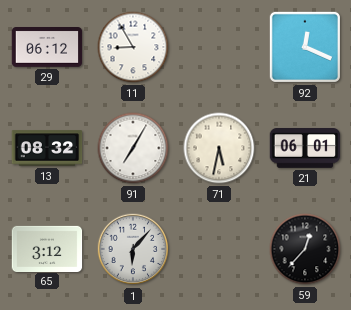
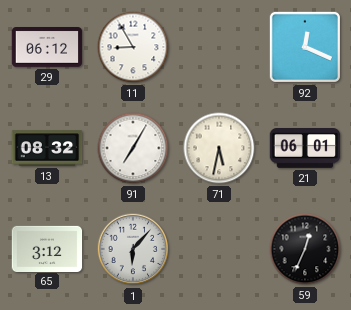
59: 12:37 -> 12:34
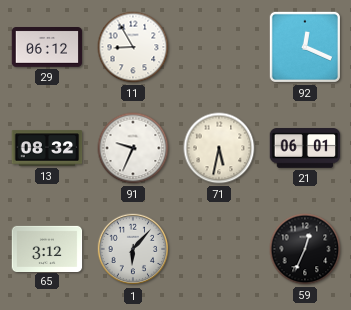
91: 7:05 -> 9:34
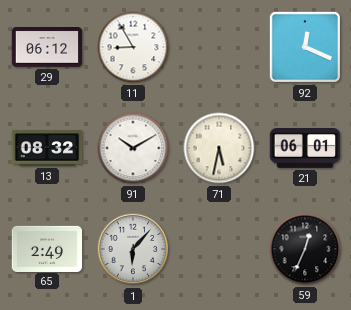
91: 9:34 -> 10:10
65: 3:12 -> 2:49
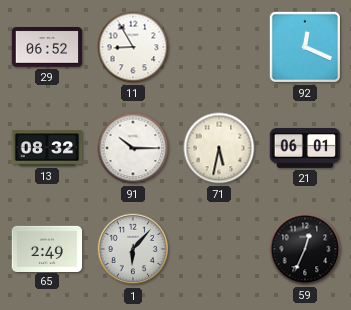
29: 06:12 -> 06:52
91: 10:10 -> 10:15
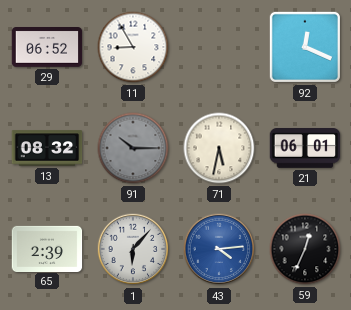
91 dial: white -> grey
65: 2:49 -> 2:39
43: none -> 4:14
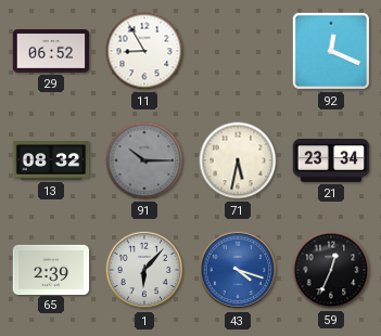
21: 06:01 -> 23:34
43: 4:14 -> 4:18
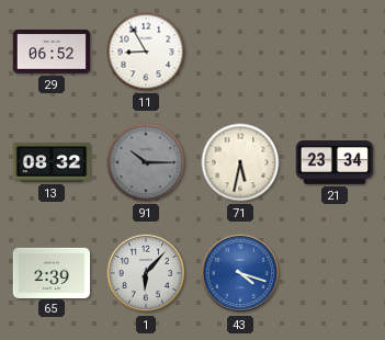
92: 12:19 -> none
59: 12:34 -> none
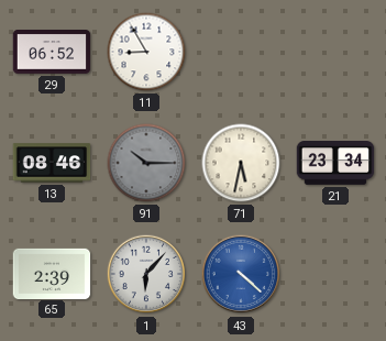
13: 08:32 -> 08:46
43: 4:18 -> 4:22
